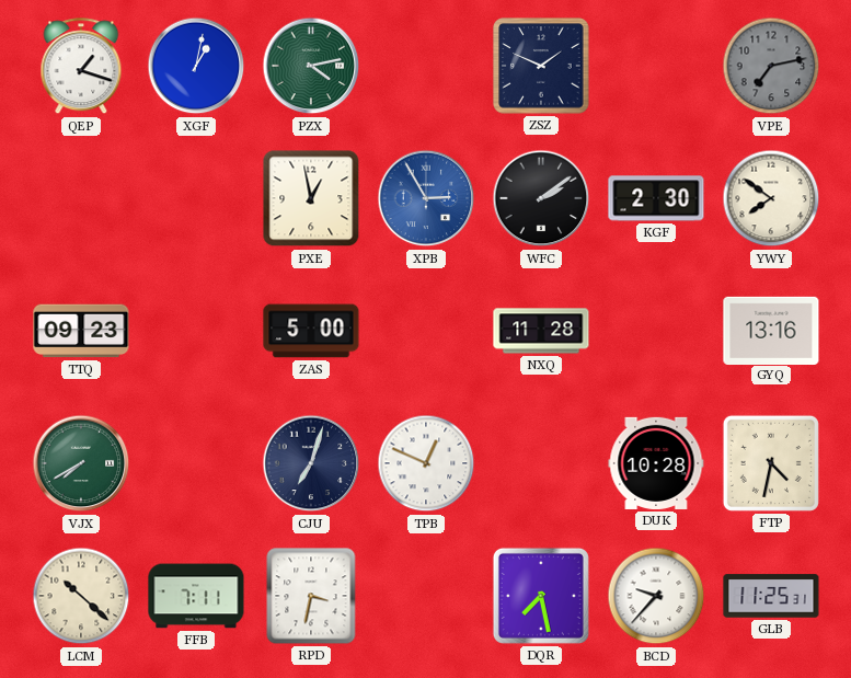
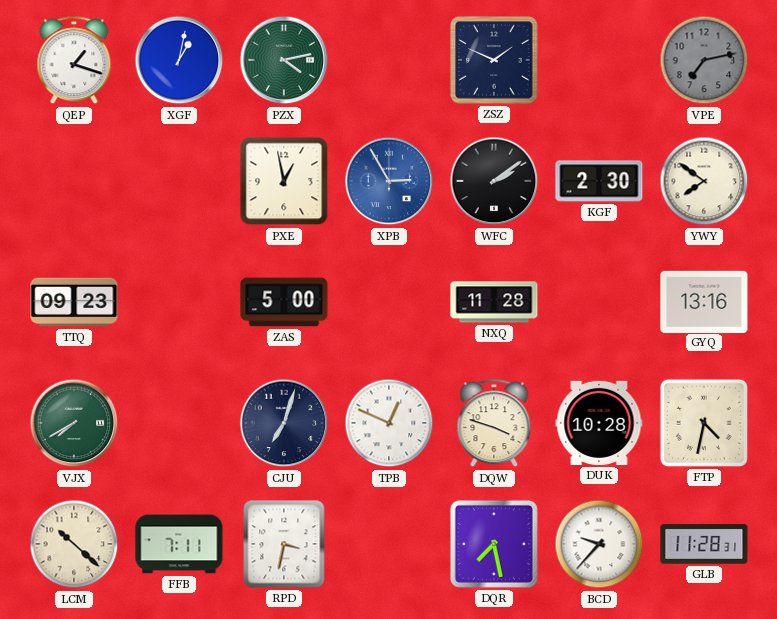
DQW: none -> 3:48
GLB: 11:25 -> 11:28
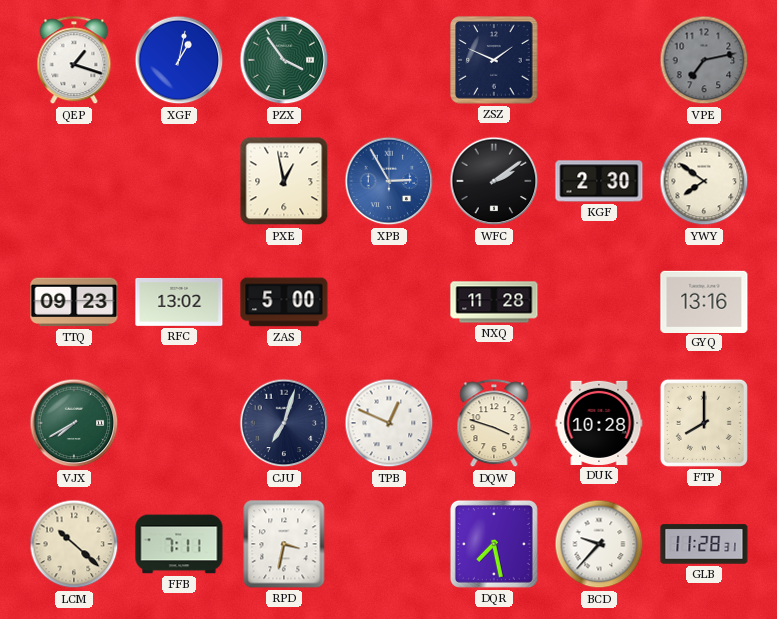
PZX: 4:13 -> 3:54
RFC: none -> 13:02
FTP: 4:32 -> 8:00
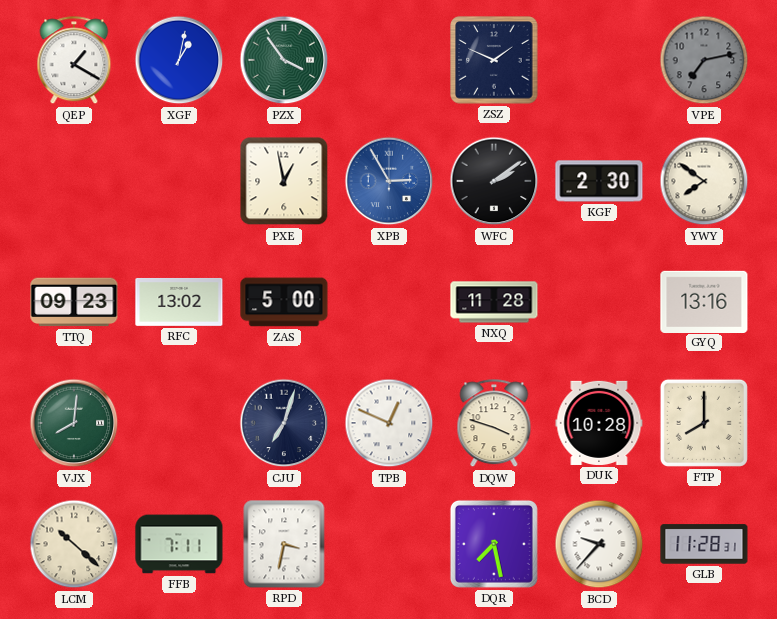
QEP: 1:18 -> 1:20
VJX: 7:40 -> 8:01
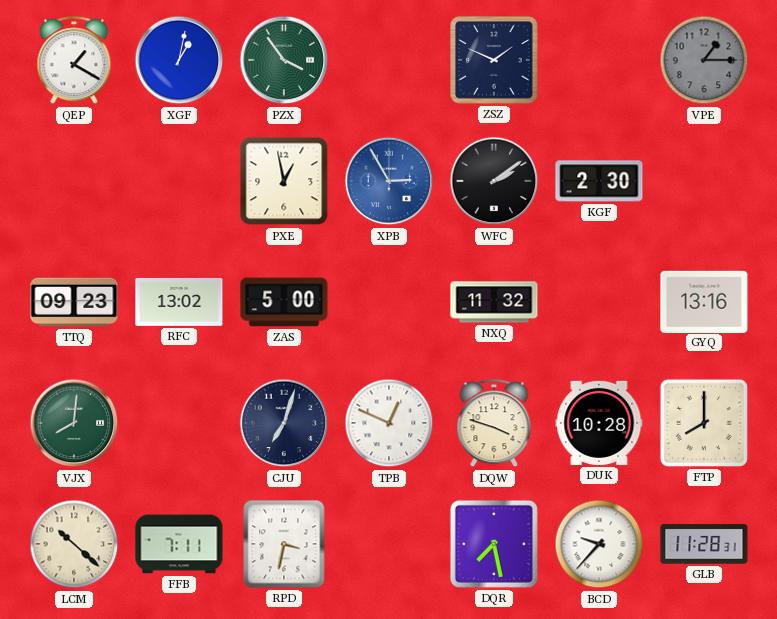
VPE: 7:13 -> 1:15
YWY: 7:51 -> none
NXQ: 11:28 -> 11:32
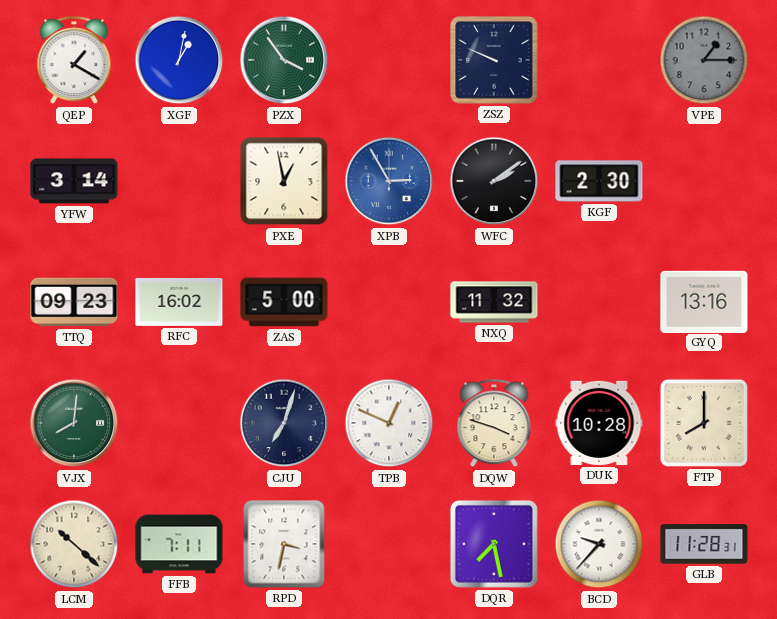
ZSZ: 1:49 -> 9:49
YFW: none -> 3:14
RFC: 13:02 -> 16:02
